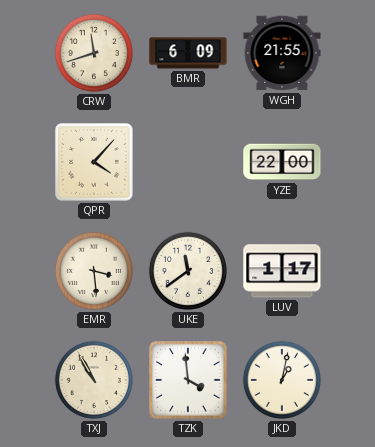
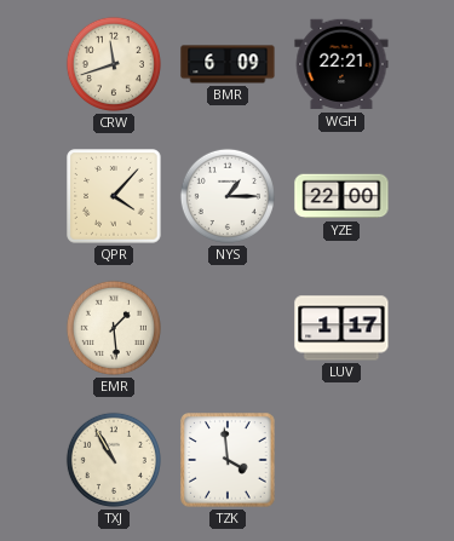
WGH: 21:55 -> 22:21
NYS: none -> 1:15
EMR: 3:29 -> 1:29
UKE: 11:39 -> none
JKD: 1:02 -> none
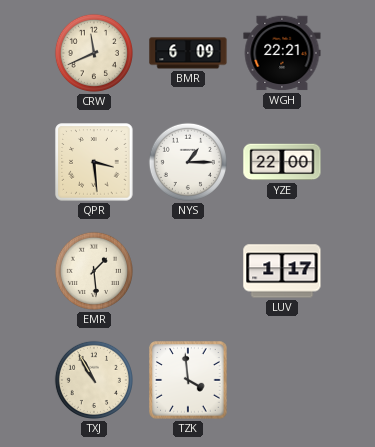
CRW: 11:42 -> 11:41
QPR: 4:07 -> 3:29
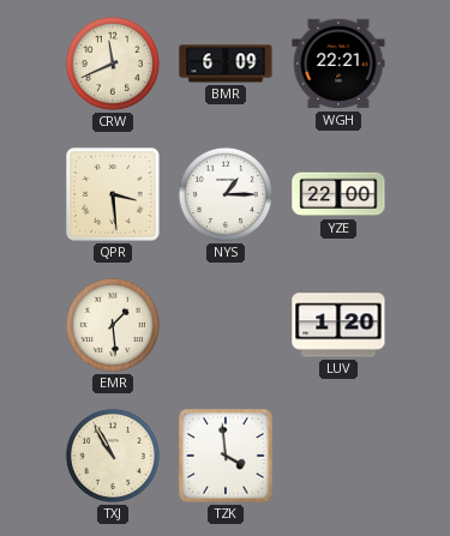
LUV: 1:17 -> 1:20
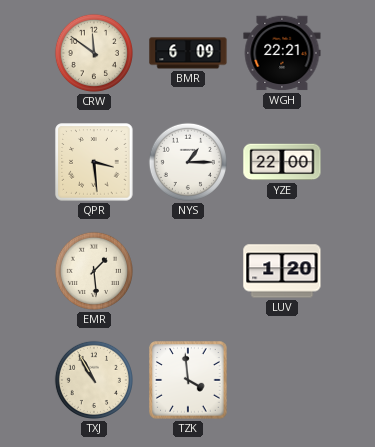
CRW: 11:41 -> 11:51
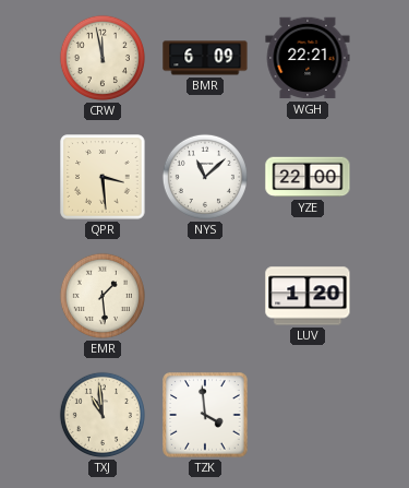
CRW: 11:51 -> 11:58
NYS: 1:15 -> 11:08
TXJ: 10:55 -> 10:59
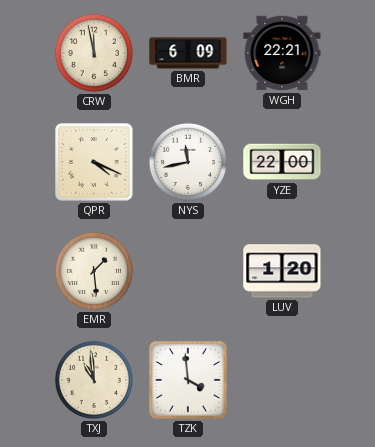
QPR: 3:29 -> 4:19
NYS: 11:08 -> 11:43
